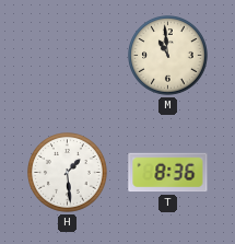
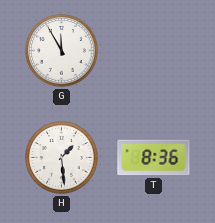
G: none -> 11:55
M: 10:59 -> none
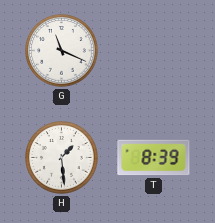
G: 11:55 -> 11:19
T: 8:36 -> 8:39
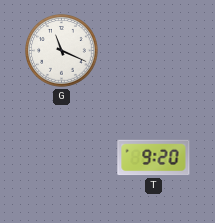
H: 1:29 -> none
T: 8:39 -> 9:20
